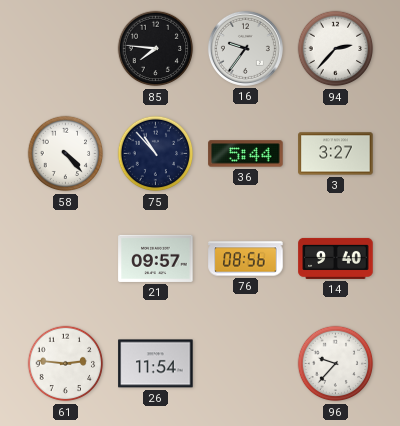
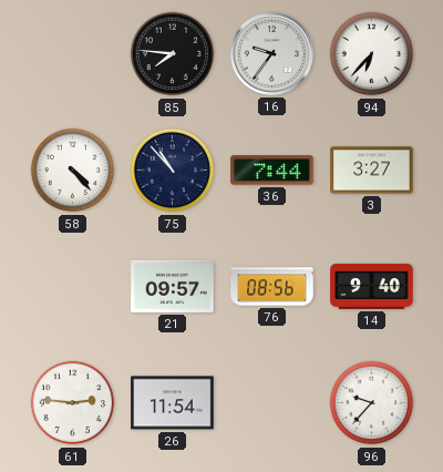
94: 2:37 -> 6:37
36: 5:44 -> 7:44
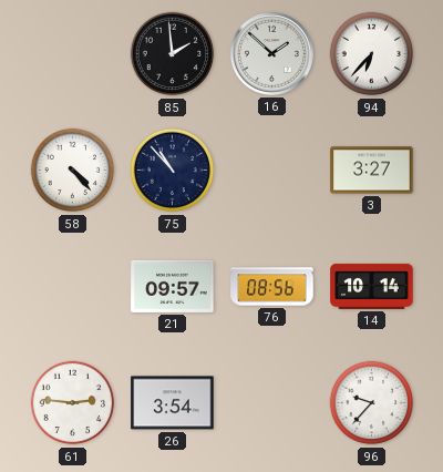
85: 7:46 -> 1:59
16: 9:36 -> 1:52
36: 7:44 -> none
14: 9:40 -> 10:14
26: 11:54 -> 3:54
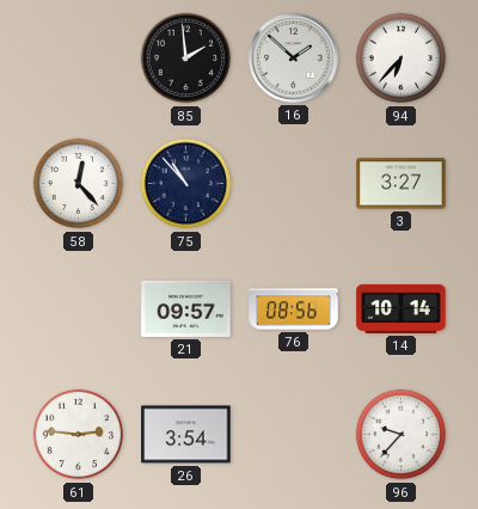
58: 4:23 -> 12:23
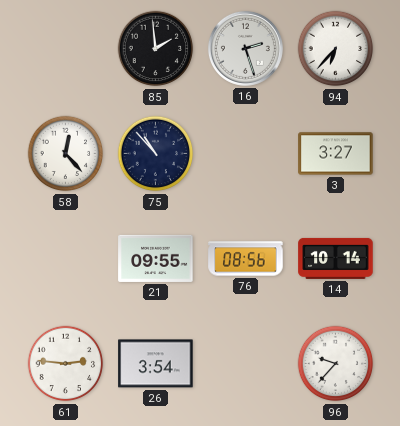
16: 1:52 -> 2:27
21: 09:57 -> 09:55
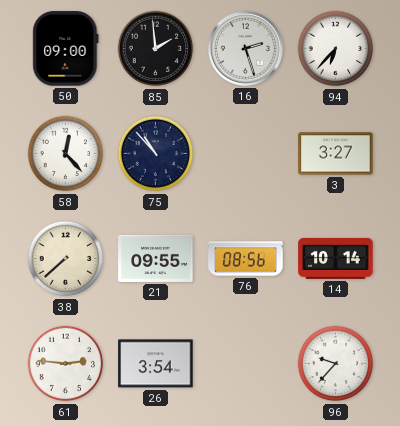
50: none -> 09:00
38: none -> 7:38
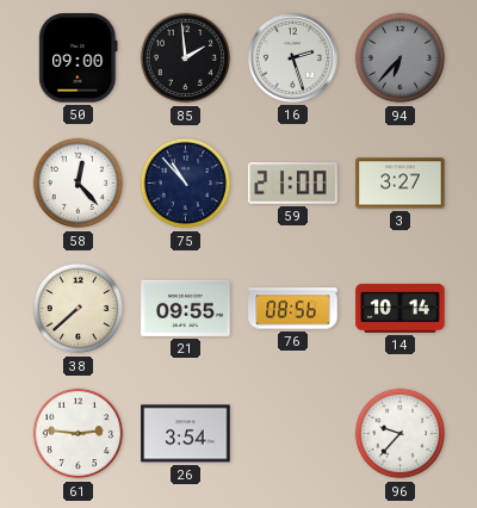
94 dial: white -> grey
59: none -> 21:00
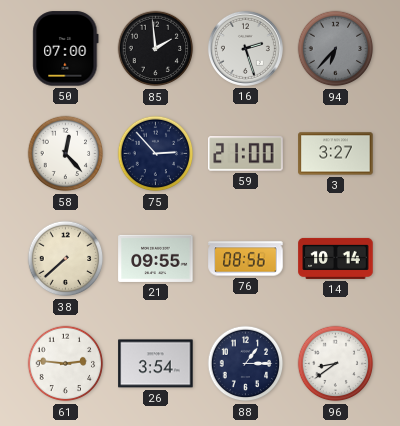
50: 09:00 -> 07:00
75: 10:53 -> 2:53
88: none -> 1:15
96: 9:37 -> 8:39
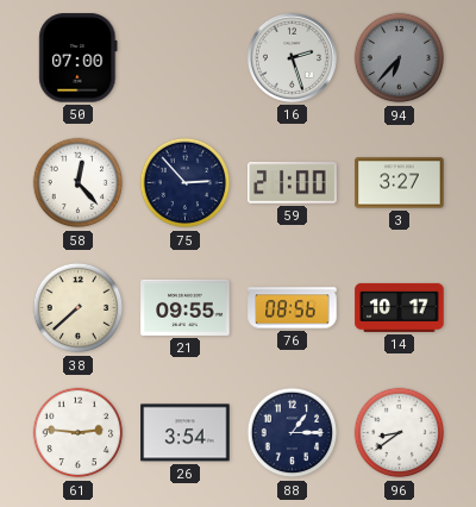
85: 1:59 -> none
14: 10:14 -> 10:17
